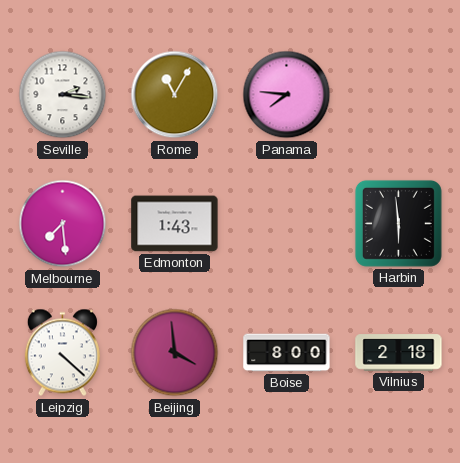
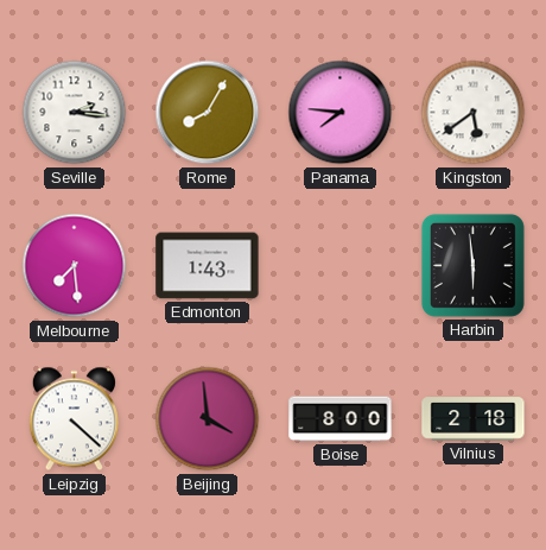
Rome: 11:05 -> 8:05
Kingston: none -> 5:39
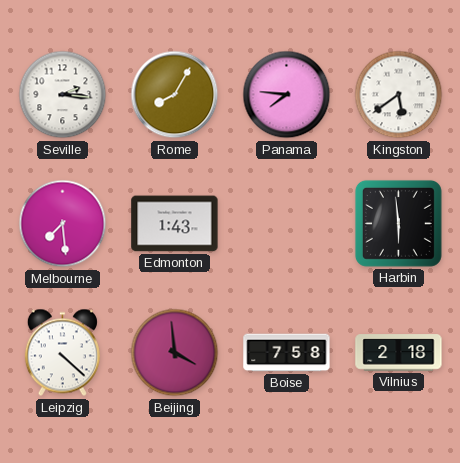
Boise: 8:00 -> 7:58
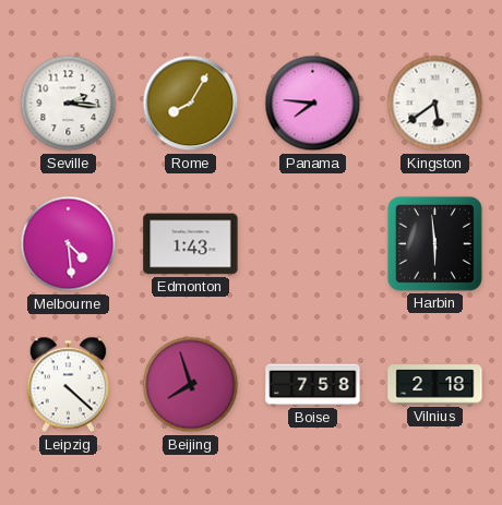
Melbourne: 7:29 -> 4:29
Beijing: 3:59 -> 7:57
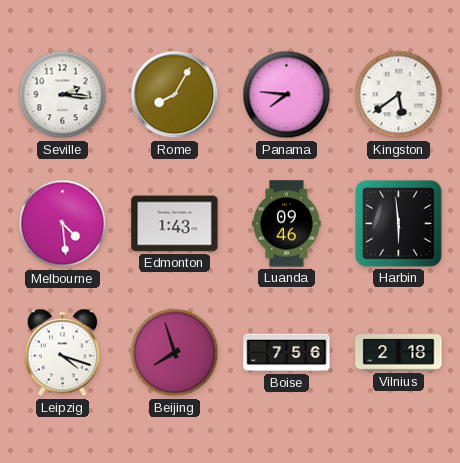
Luanda: none -> 09:46
Leipzig: 4:22 -> 4:18
Boise: 7:58 -> 7:56
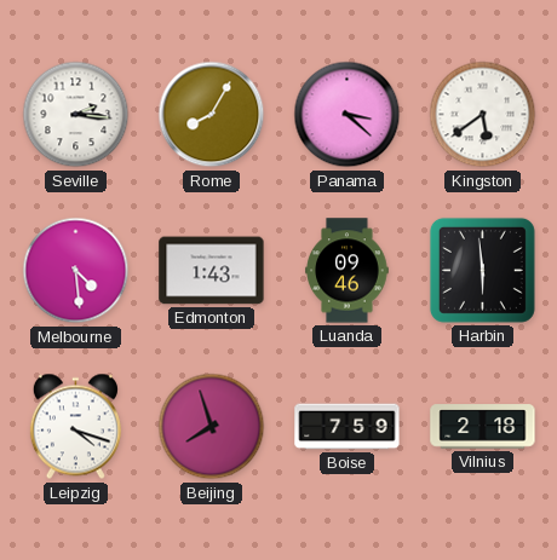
Panama: 7:46 -> 3:22
Boise: 7:56 -> 7:59
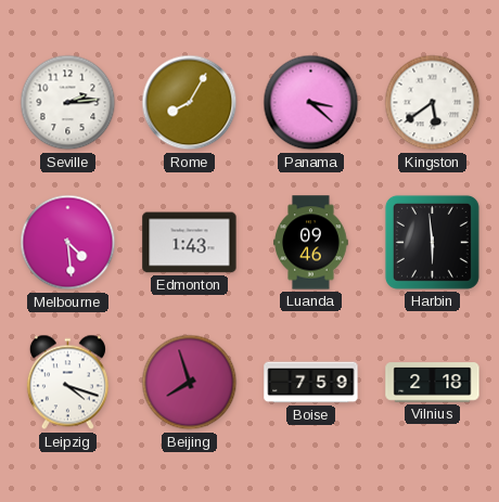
Seville: 2:16 -> 2:14
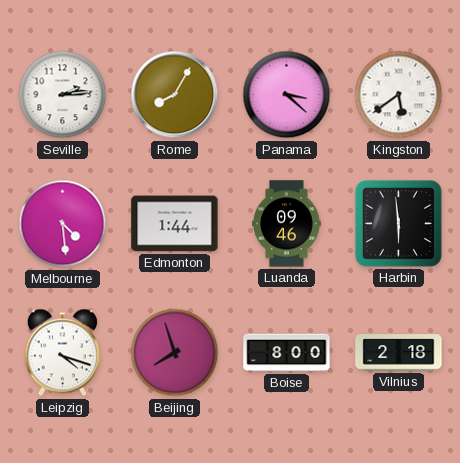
Edmonton: 1:43 -> 1:44
Boise: 7:59 -> 8:00
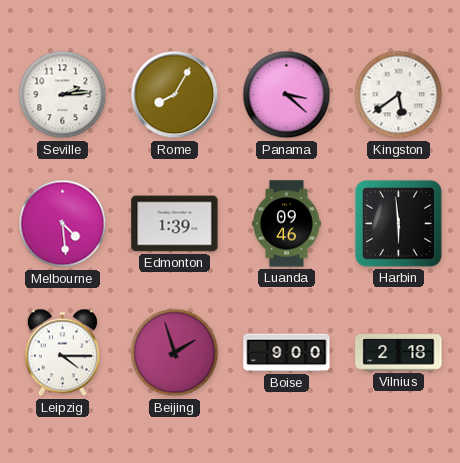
Edmonton: 1:44 -> 1:39
Leipzig: 4:18 -> 4:15
Beijing: 7:57 -> 1:57
Boise: 8:00 -> 9:00
